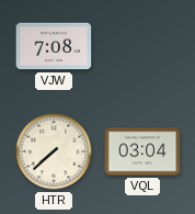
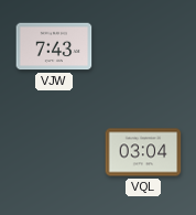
VJW: 7:08 -> 7:43
HTR: 7:38 -> none
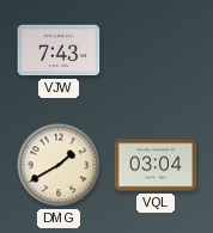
DMG: none -> 1:40
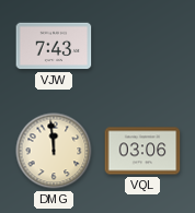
DMG: 1:40 -> 11:59
VQL: 03:04 -> 03:06
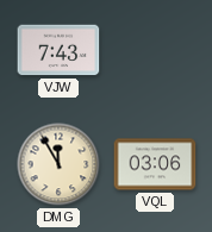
DMG: 11:59 -> 11:55
